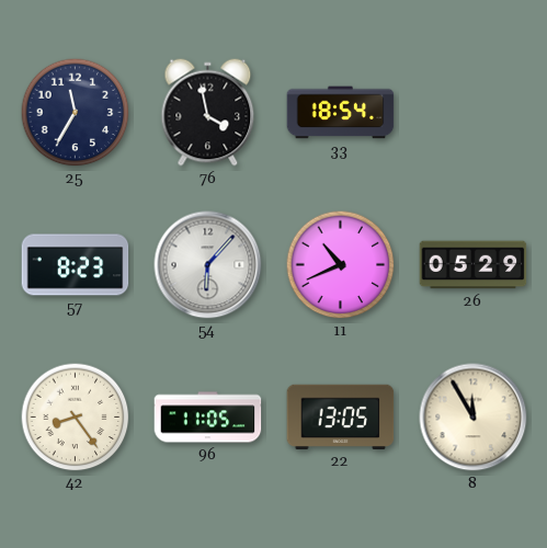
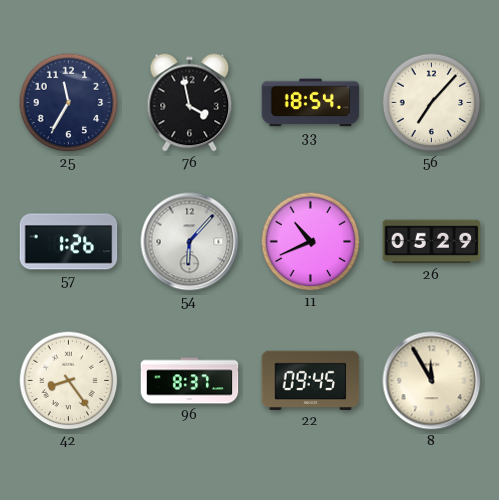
56: none -> 7:07
57: 8:23 -> 1:26
96: 11:05 -> 8:37
22: 13:05 -> 09:45
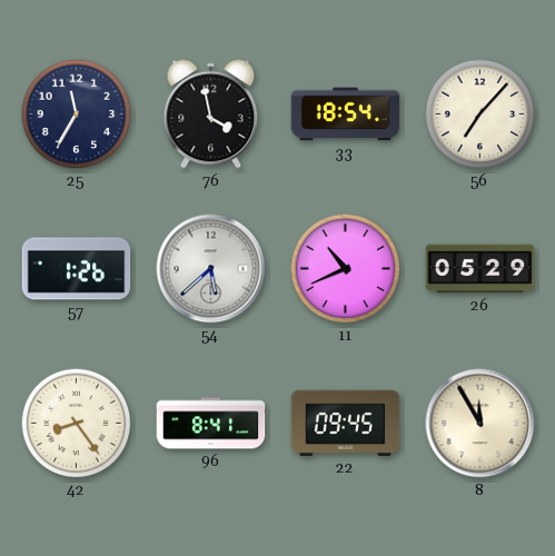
54: 6:07 -> 5:38
96: 8:37 -> 8:41
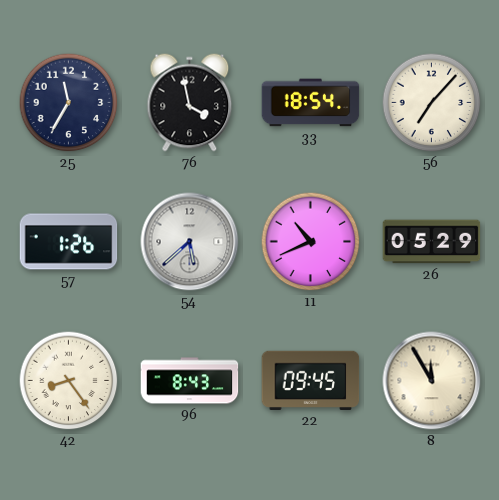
96: 8:41 -> 8:43
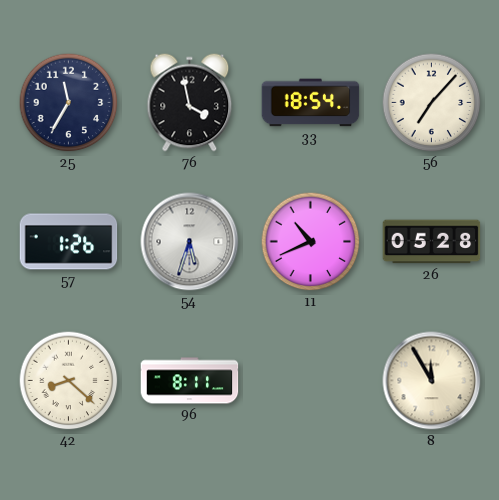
54: 5:38 -> 5:33
26: 05:29 -> 05:28
42: 8:24 -> 8:22
96: 8:43 -> 8:11
22: 09:45 -> none
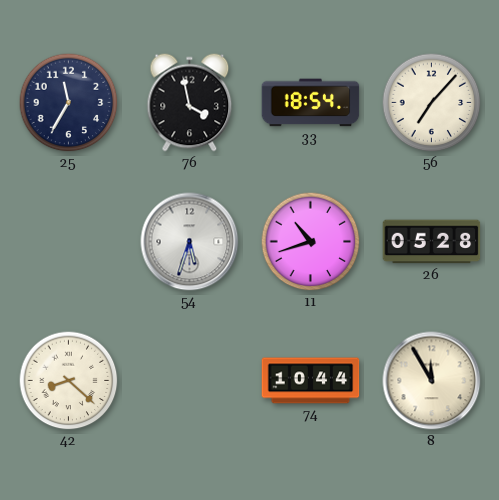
57: 1:26 -> none
11: 10:41 -> 10:42
96: 8:11 -> none
74: none -> 10:44
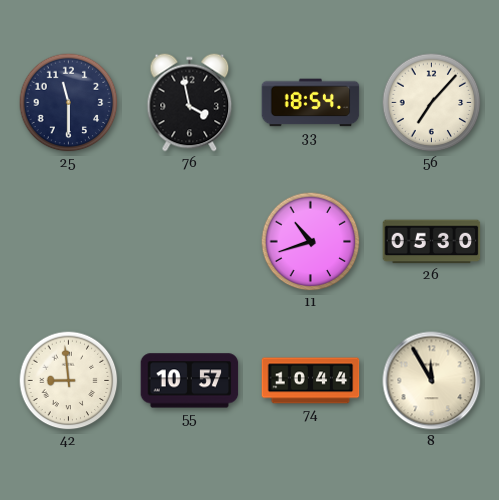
25: 11:35 -> 11:30
54: 5:33 -> none
26: 05:28 -> 05:30
42: 8:22 -> 8:59
55: none -> 10:57
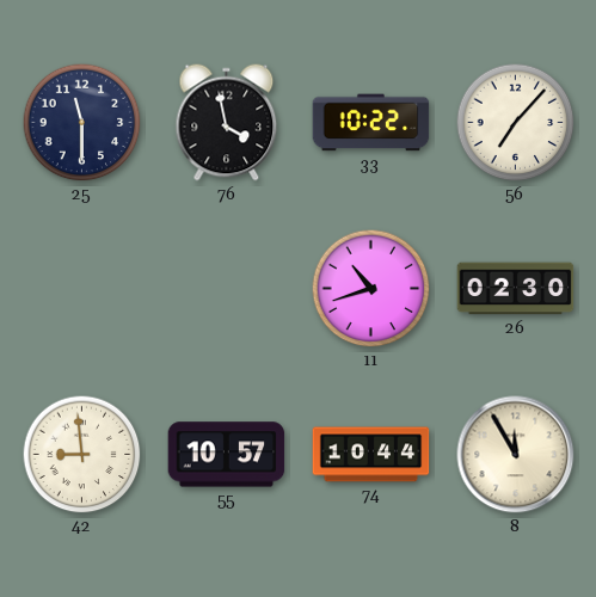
33: 18:54 -> 10:22
26: 05:30 -> 02:30
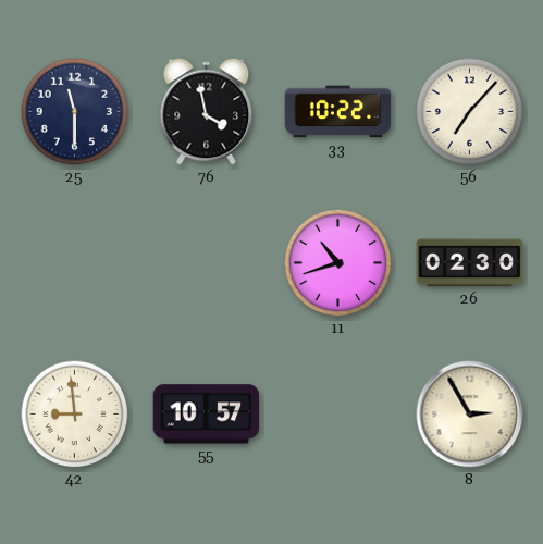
74: 10:44 -> none
8: 11:55 -> 2:55
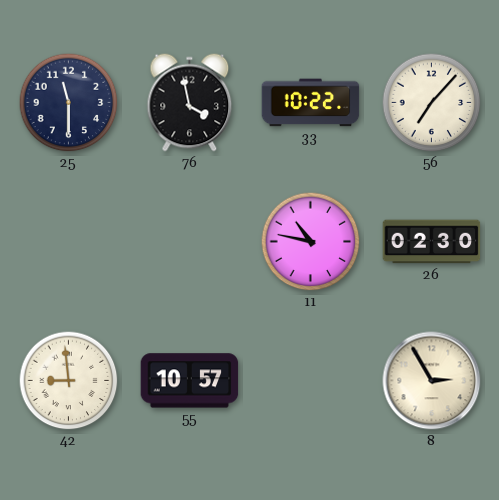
11: 10:42 -> 10:47
